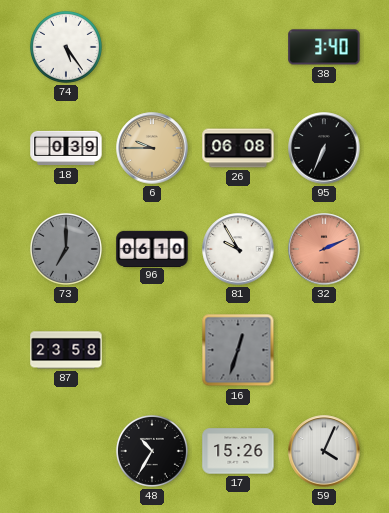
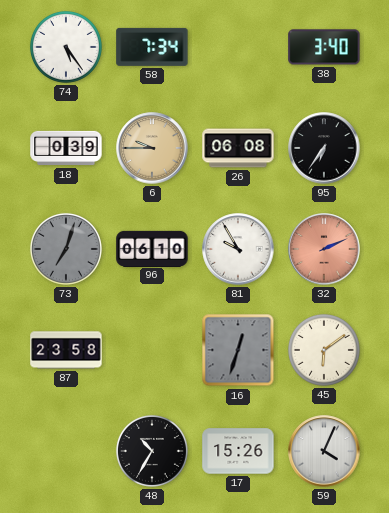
58: none -> 7:34
95: 6:34 -> 6:36
73: 7:00 -> 7:03
45: none -> 6:09
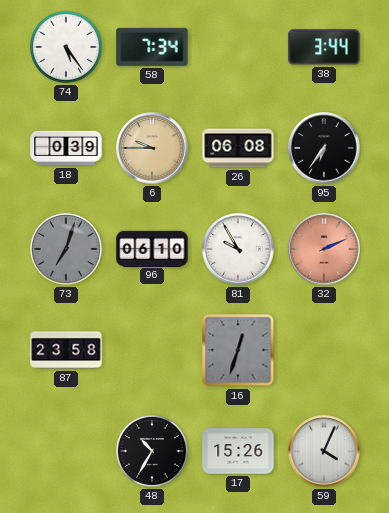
38: 3:40 -> 3:44
45: 6:09 -> none
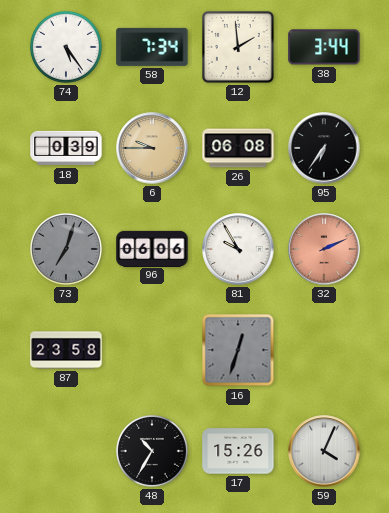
12: none -> 1:59
96: 06:10 -> 06:06
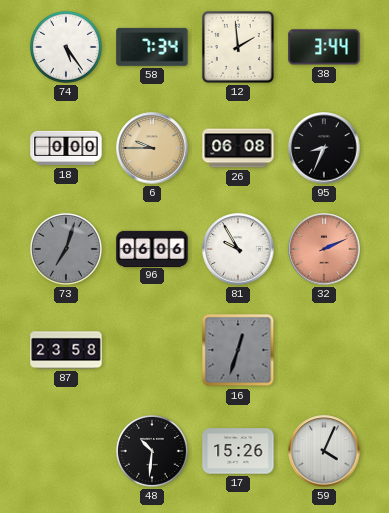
18: 0:39 -> 0:00
95: 6:36 -> 8:34
48: 10:35 -> 10:31
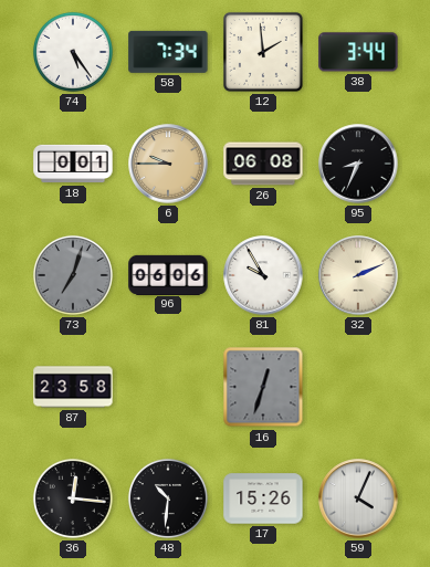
18: 0:00 -> 0:01
32 dial: salmon -> cream
36: none -> 12:16
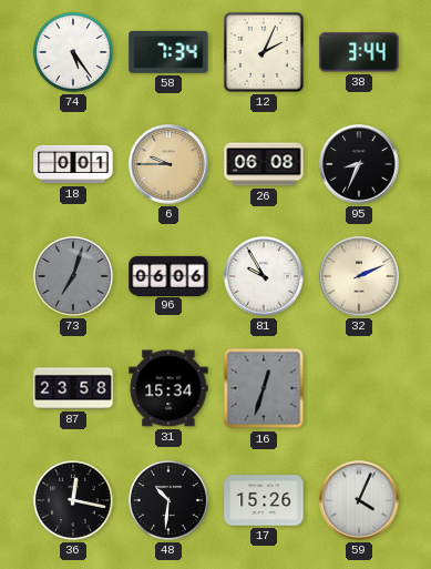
12: 1:59 -> 2:04
31: none -> 15:34
36: 12:16 -> 12:17
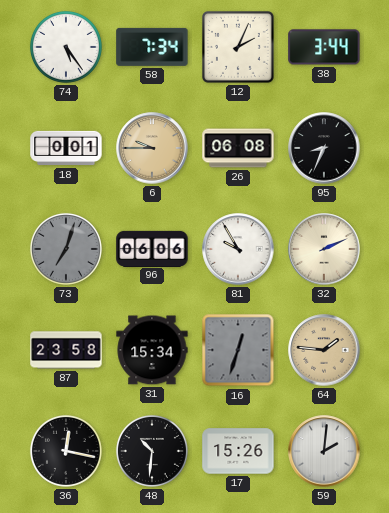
64: none -> 1:46
59: 4:04 -> 2:01
